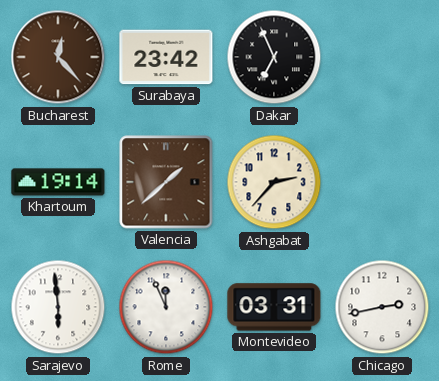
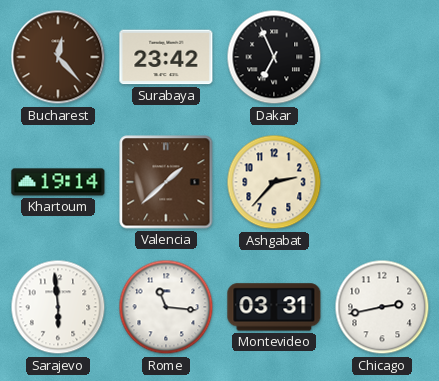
Rome: 11:56 -> 11:16
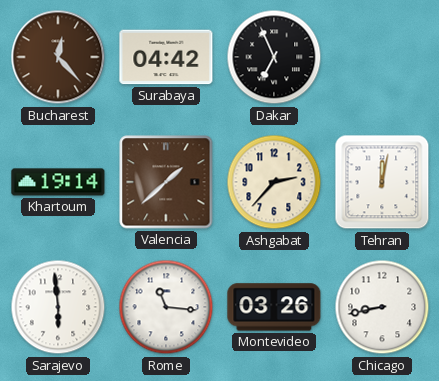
Surabaya: 23:42 -> 04:42
Tehran: none -> 12:02
Montevideo: 03:31 -> 03:26
Chicago: 2:43 -> 8:43
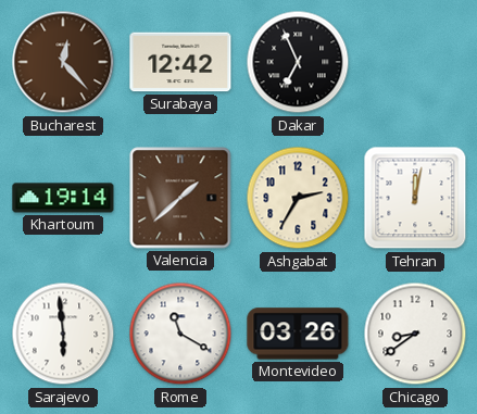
Surabaya: 04:42 -> 12:42
Ashgabat: 2:37 -> 2:35
Rome: 11:16 -> 11:20
Chicago: 8:43 -> 8:39
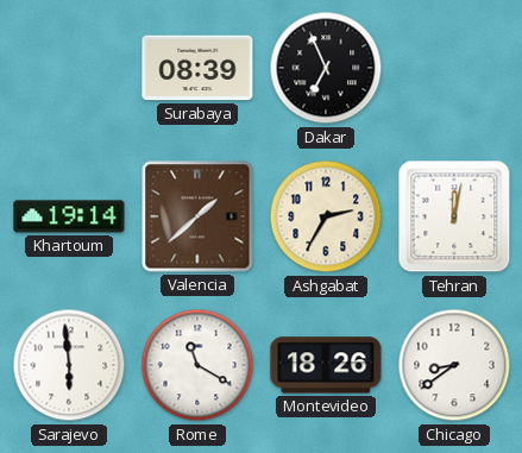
Bucharest: 12:23 -> none
Surabaya: 12:42 -> 08:39
Montevideo: 03:26 -> 18:26
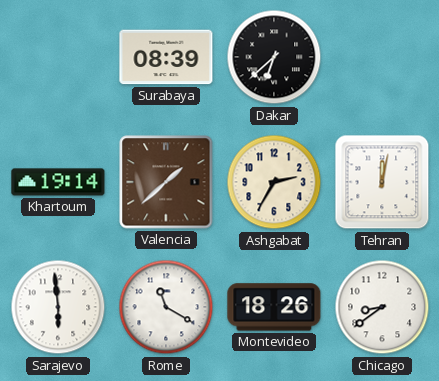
Dakar: 6:56 -> 6:38
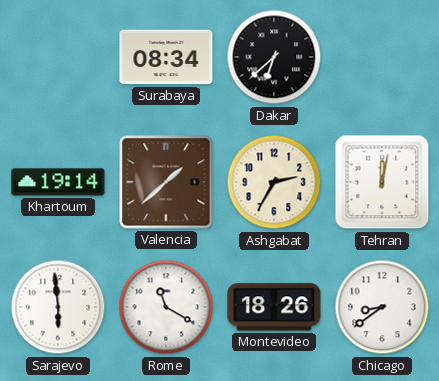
Surabaya: 08:39 -> 08:34
